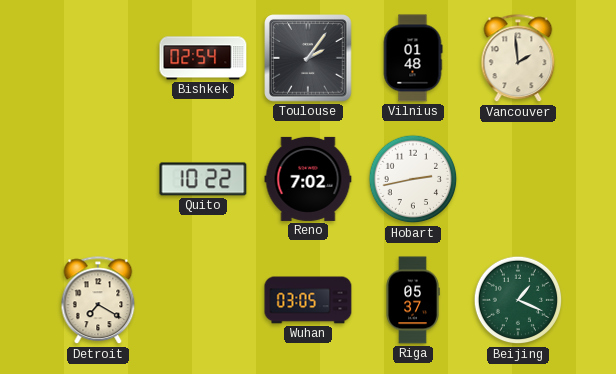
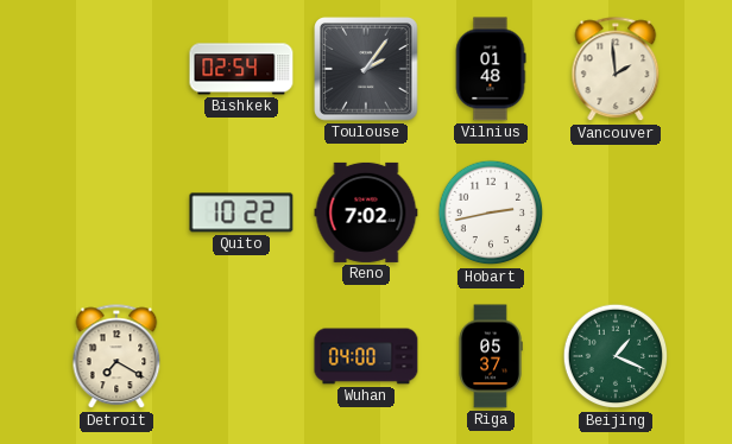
Wuhan: 03:05 -> 04:00
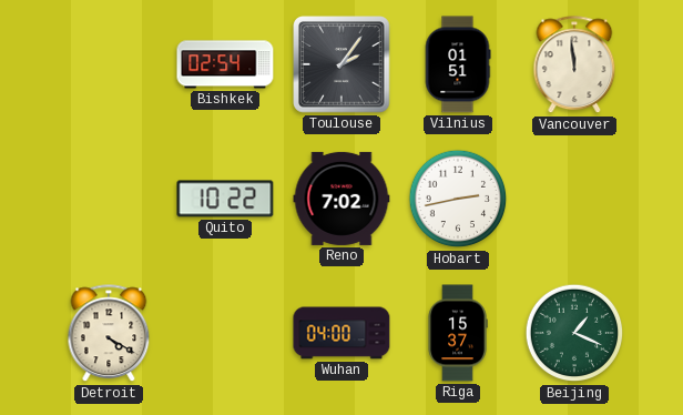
Vilnius: 01:48 -> 01:51
Vancouver: 1:59 -> 11:59
Detroit: 7:20 -> 4:20
Riga: 05:37 -> 15:37
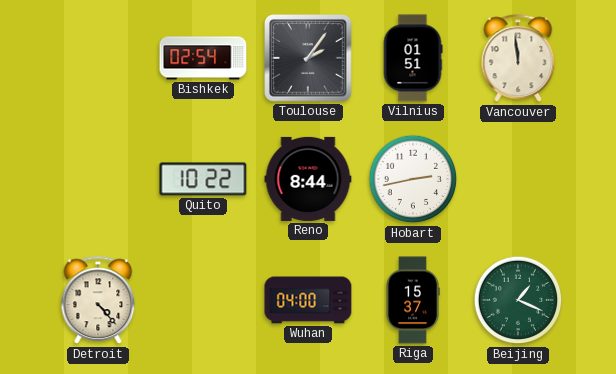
Reno: 7:02 -> 8:44
Detroit: 4:20 -> 4:23
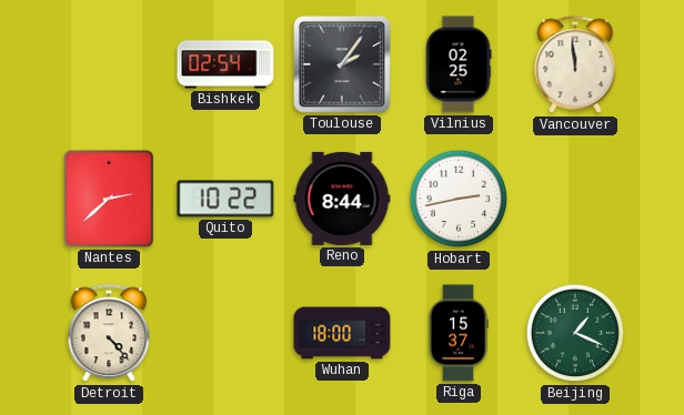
Vilnius: 01:51 -> 02:25
Nantes: none -> 2:38
Wuhan: 04:00 -> 18:00
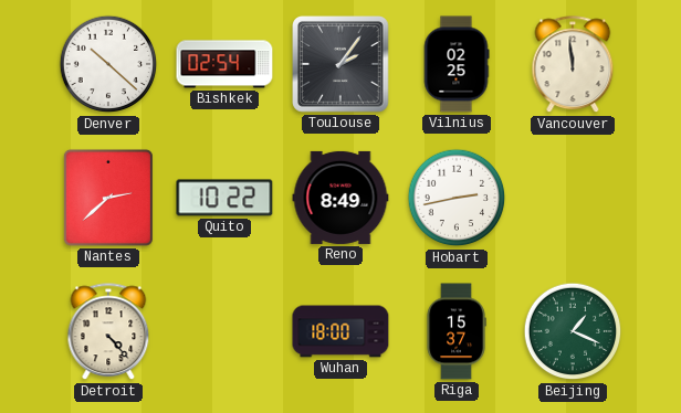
Denver: none -> 10:22
Reno: 8:44 -> 8:49
